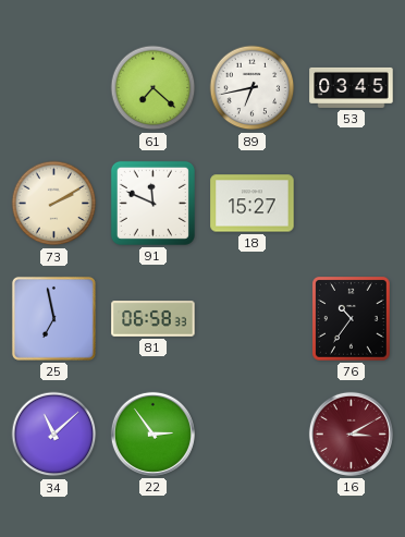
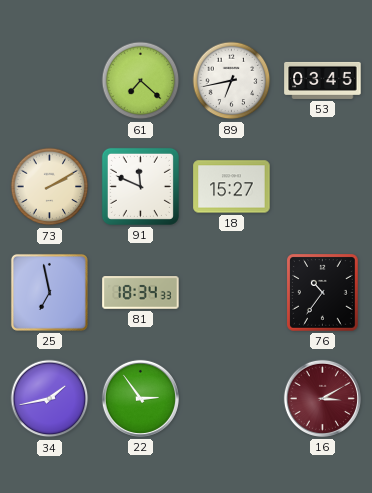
81: 06:58 -> 18:34
34: 11:08 -> 1:43
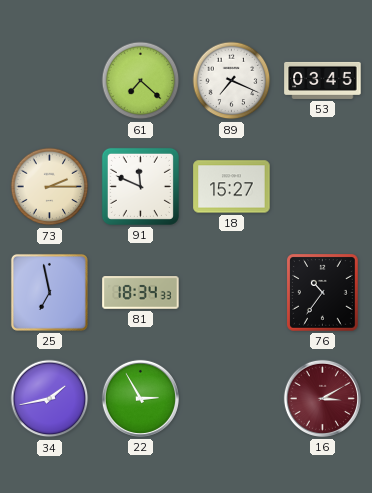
89: 6:43 -> 7:19
73: 2:10 -> 2:15
22: 2:54 -> 2:55
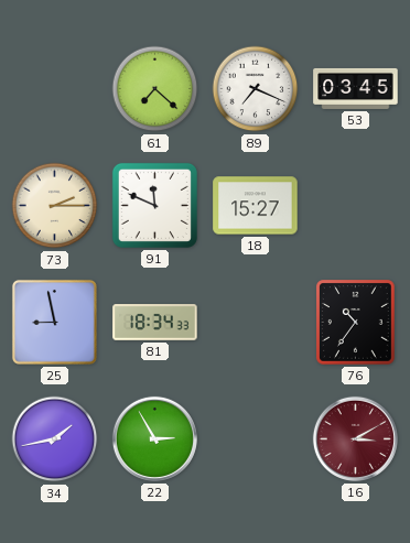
25: 6:58 -> 8:58
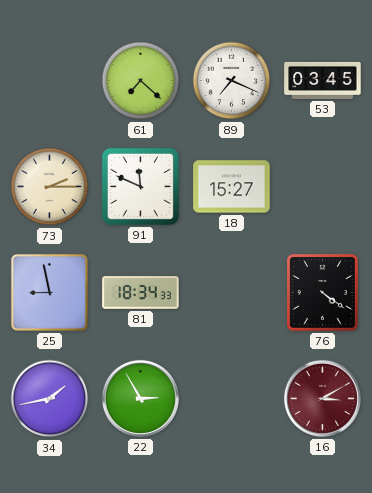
76: 10:36 -> 4:21
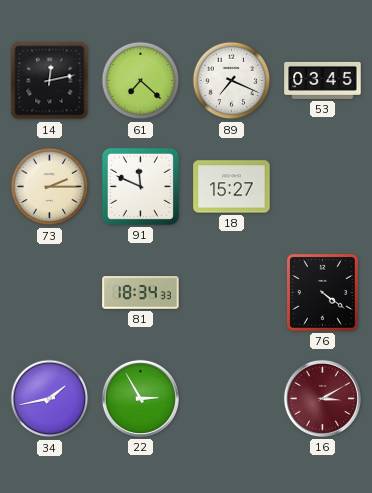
14: none -> 12:13
25: 8:58 -> none
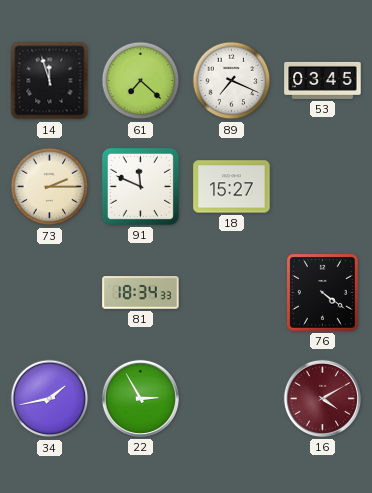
14: 12:13 -> 11:57
16: 3:10 -> 4:10
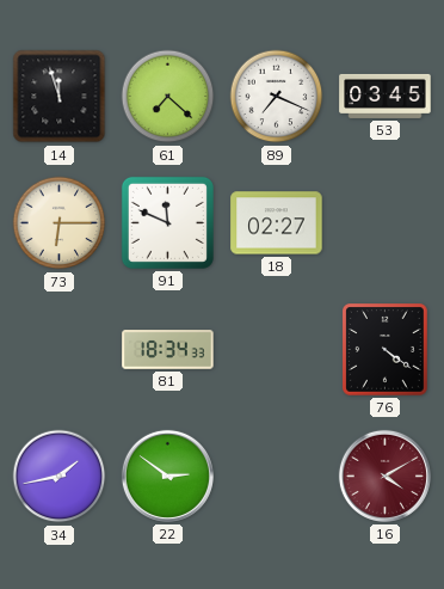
73: 2:15 -> 6:15
18: 15:27 -> 02:27
22: 2:55 -> 2:51
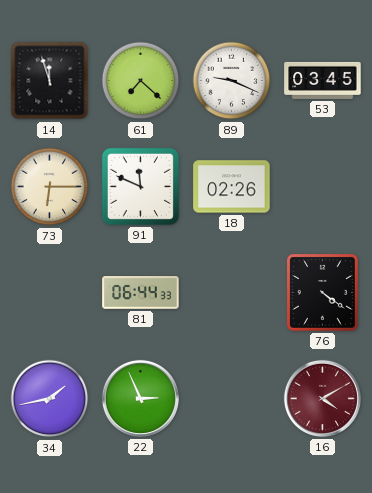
89: 7:19 -> 9:19
18: 02:27 -> 02:26
81: 18:34 -> 06:44
22: 2:51 -> 2:56
